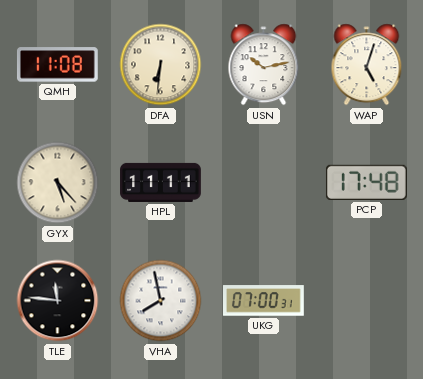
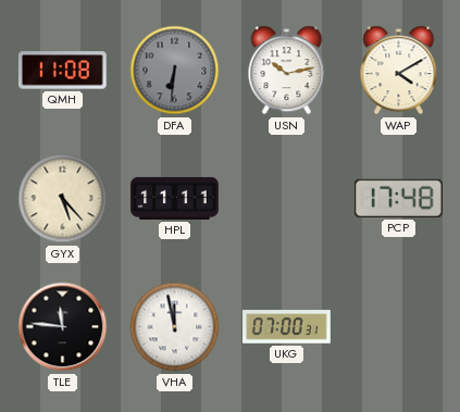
DFA dial: cream -> grey
WAP: 5:03 -> 4:10
VHA: 7:58 -> 11:58
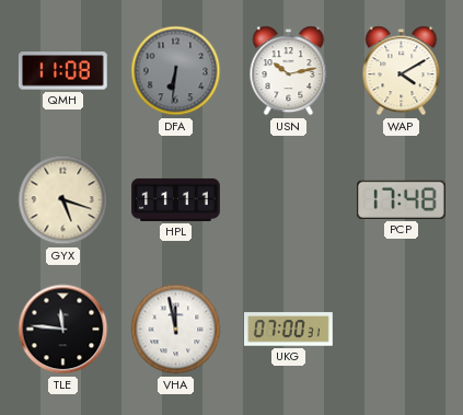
GYX: 5:23 -> 5:18
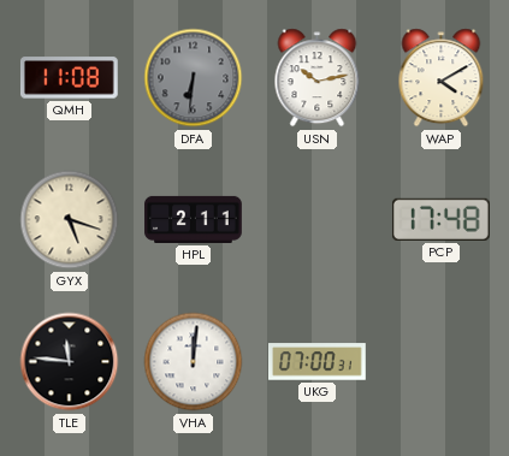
HPL: 11:11 -> 2:11
VHA: 11:58 -> 12:01
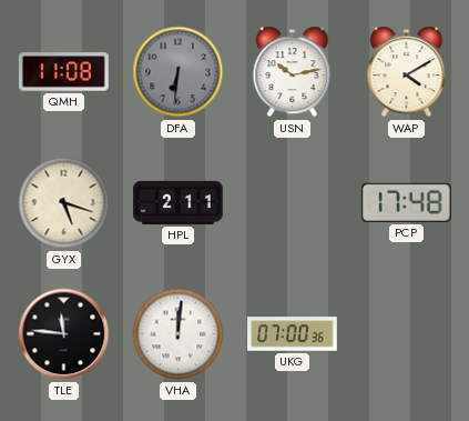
UKG: 07:00:31 -> 07:00:36
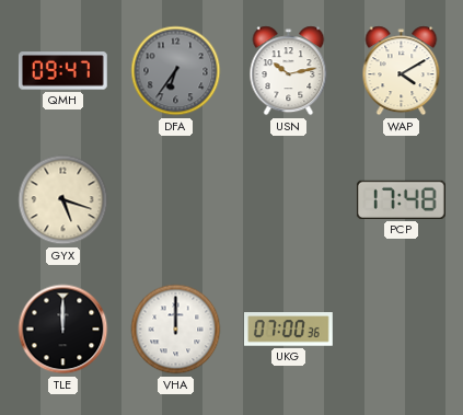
QMH: 11:08 -> 09:47
DFA: 6:31 -> 6:36
HPL: 2:11 -> none
TLE: 11:46 -> 12:00
VHA: 12:01 -> 12:00
